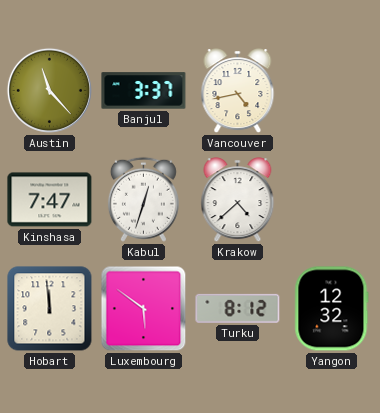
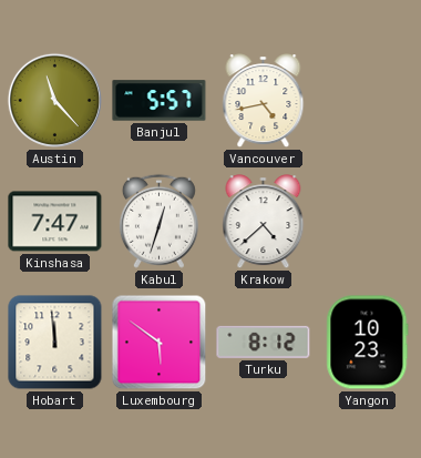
Banjul: 3:37 -> 5:57
Yangon: 12:32 -> 10:23
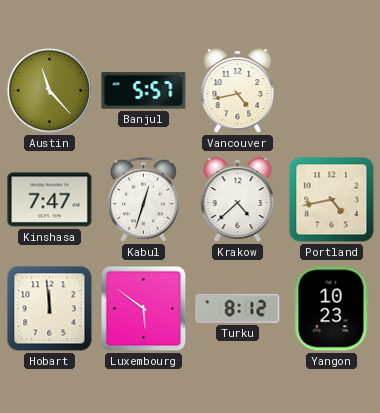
Portland: none -> 4:43
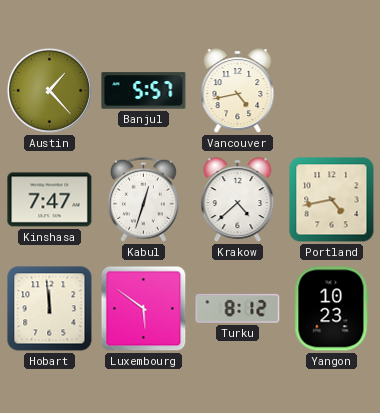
Austin: 11:23 -> 1:23
